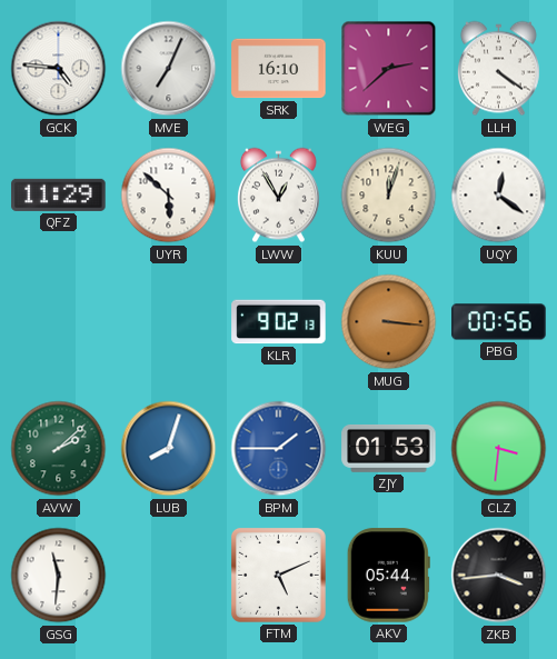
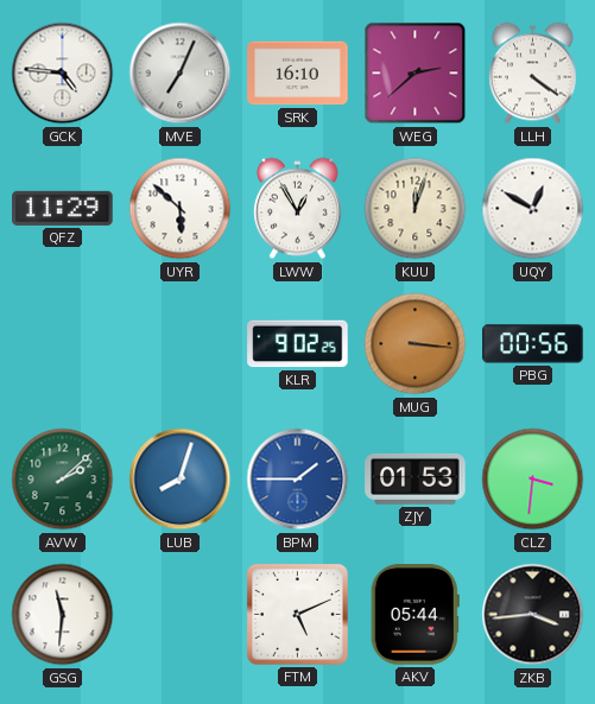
UQY: 12:21 -> 12:50
KLR: 9:02:13 -> 9:02:25
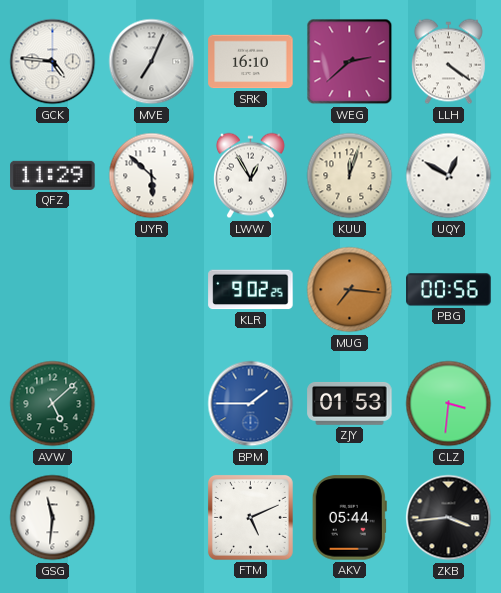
MUG: 3:16 -> 7:16
AVW: 2:08 -> 5:08
LUB: 8:03 -> none
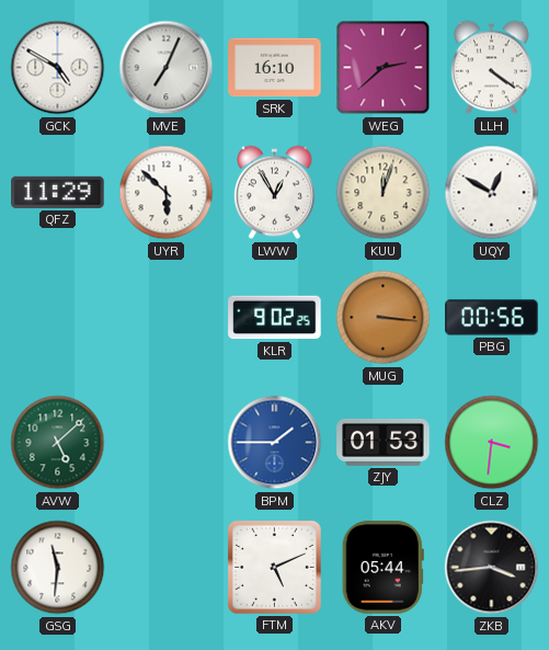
GCK: 4:46 -> 4:50
MUG: 7:16 -> 3:16
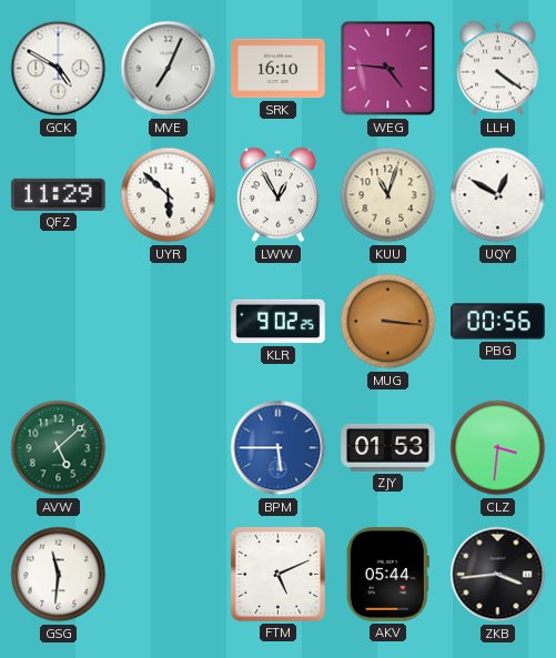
WEG: 2:38 -> 4:46
KUU: 12:03 -> 11:03
BPM: 1:45 -> 5:45
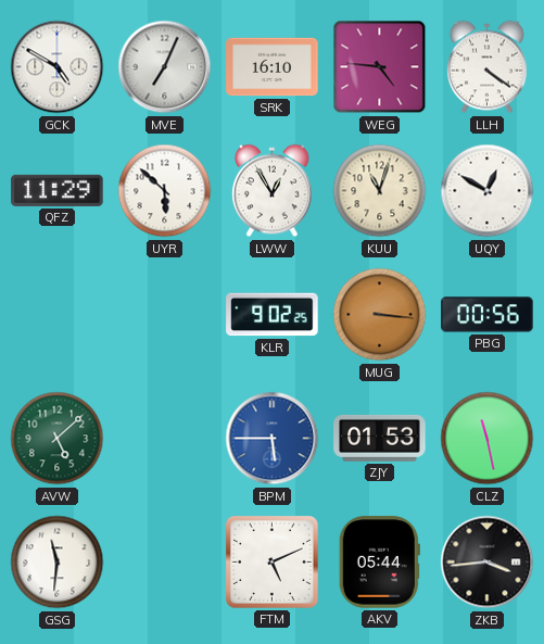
CLZ: 3:31 -> 11:28
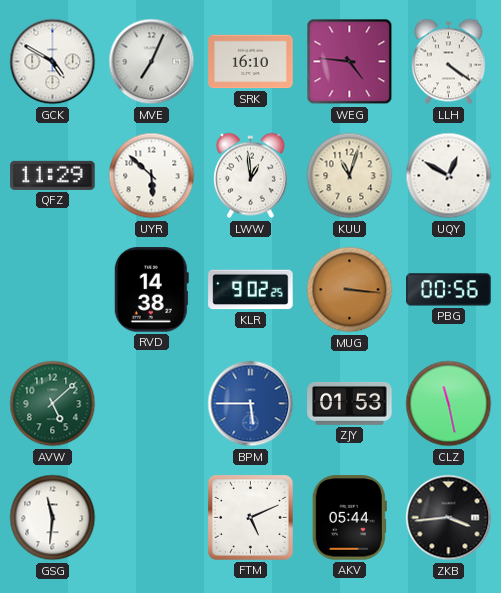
LWW: 12:55 -> 12:59
RVD: none -> 14:38
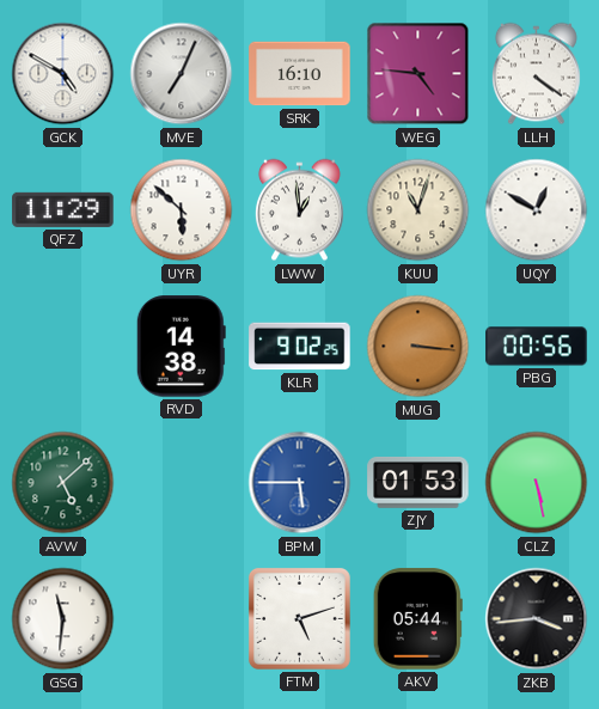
CLZ: 11:28 -> 5:28
FTM: 5:11 -> 5:12
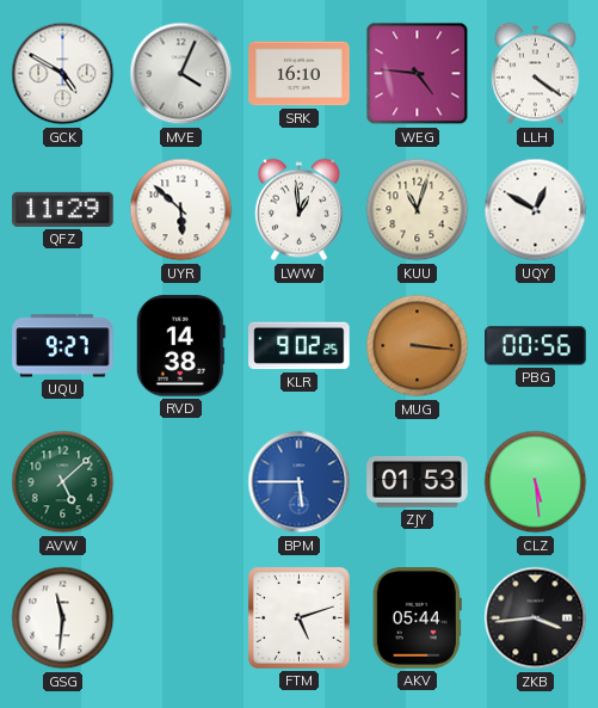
MVE: 7:04 -> 4:04
UQU: none -> 9:27
CLZ: 5:28 -> 5:29
